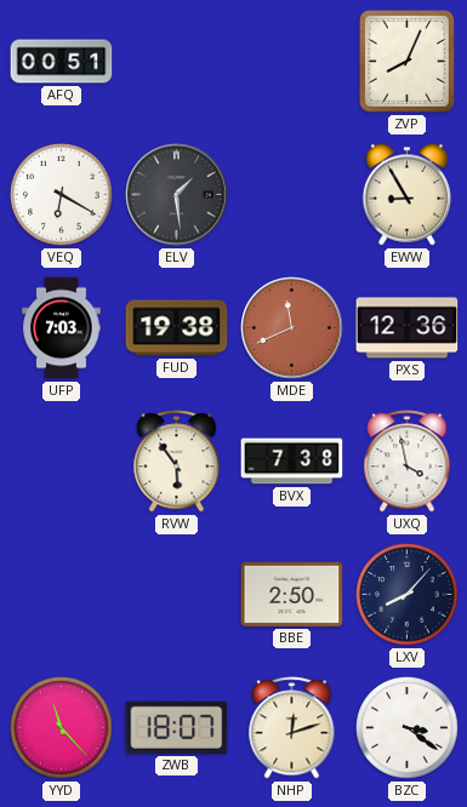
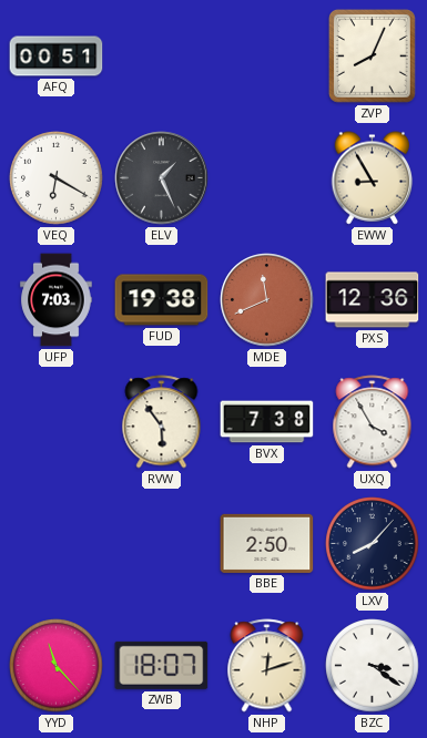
ELV: 1:29 -> 1:26
UXQ: 3:58 -> 3:55
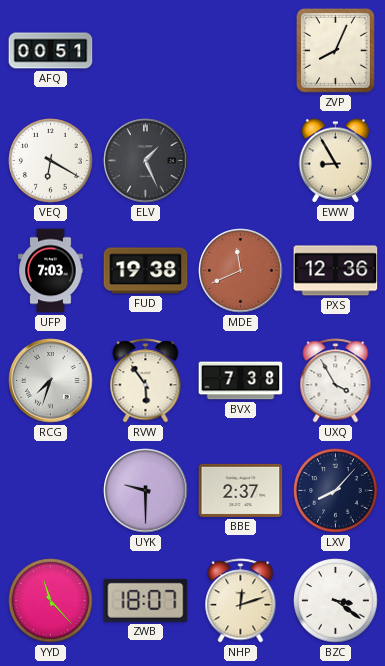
RCG: none -> 7:33
UYK: none -> 9:30
BBE: 2:50 -> 2:37
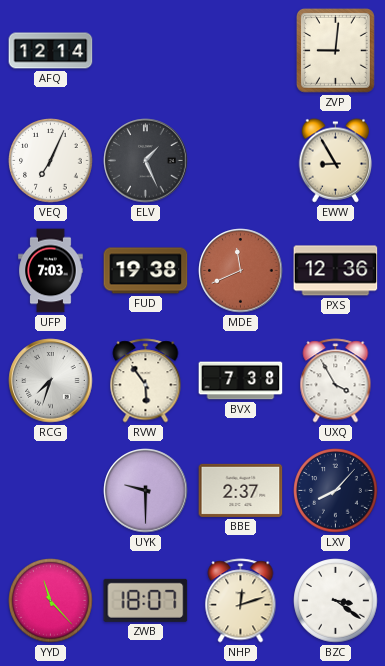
AFQ: 00:51 -> 12:14
ZVP: 8:04 -> 9:01
VEQ: 6:20 -> 7:04
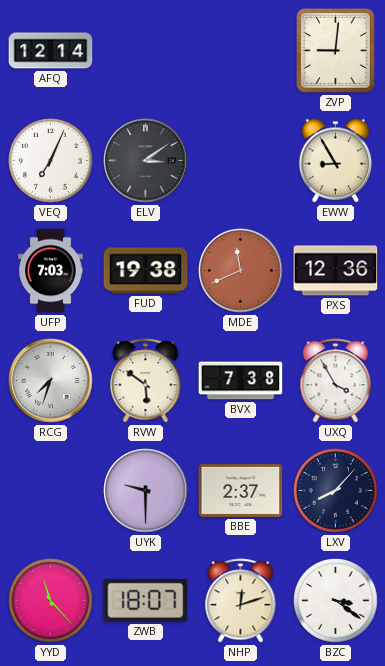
ELV: 1:26 -> 3:09
RVW: 5:54 -> 5:51
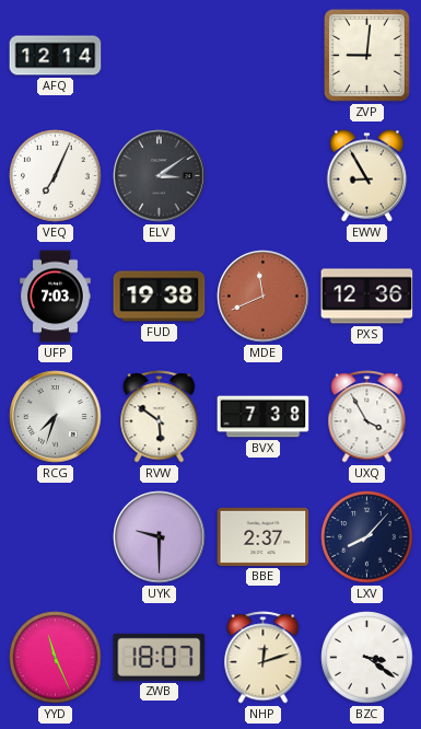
YYD: 11:23 -> 11:26
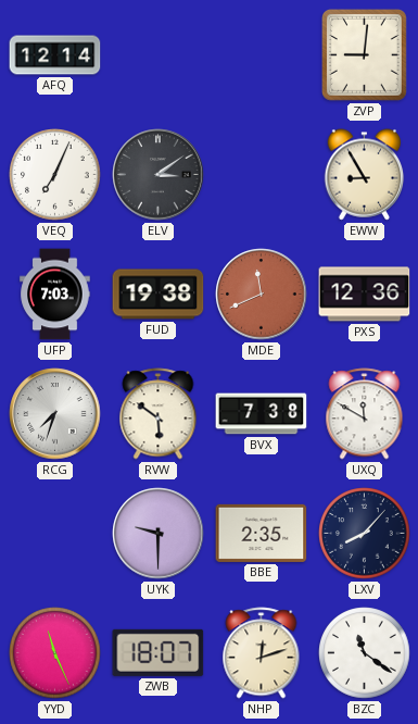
UXQ: 3:55 -> 11:50
BBE: 2:37 -> 2:35
BZC: 3:21 -> 11:21
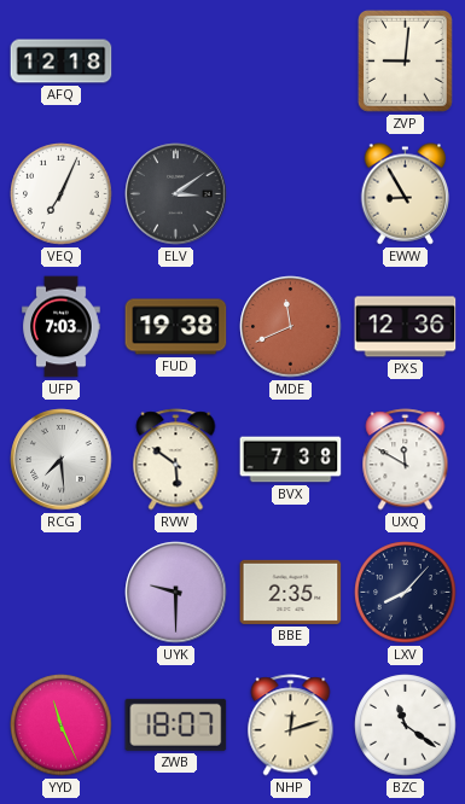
AFQ: 12:14 -> 12:18
RCG: 7:33 -> 7:29
